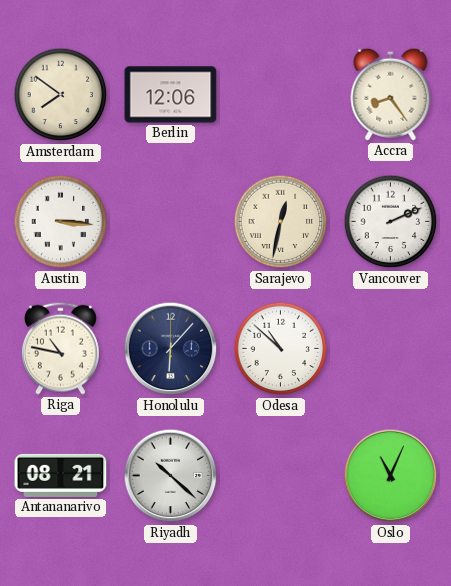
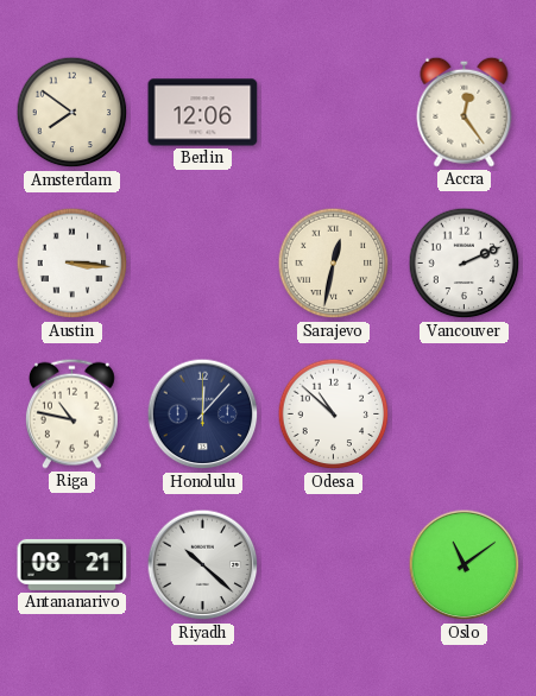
Accra: 8:24 -> 12:24
Honolulu: 6:07 -> 12:07
Oslo: 11:04 -> 11:09
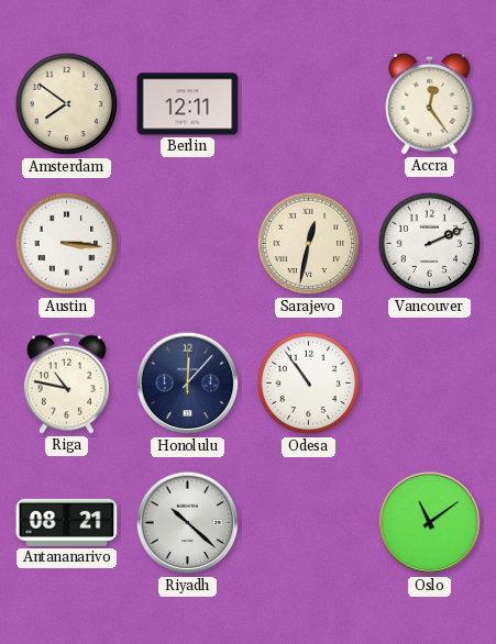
Berlin: 12:06 -> 12:11
Odesa: 10:52 -> 10:54
